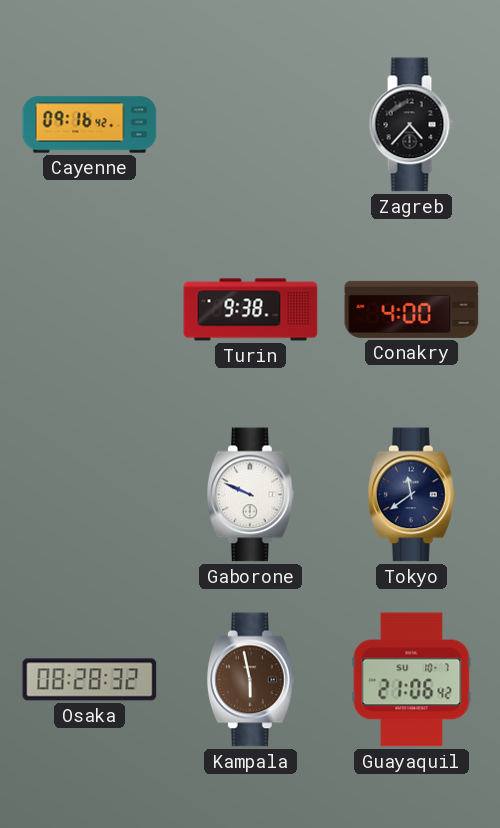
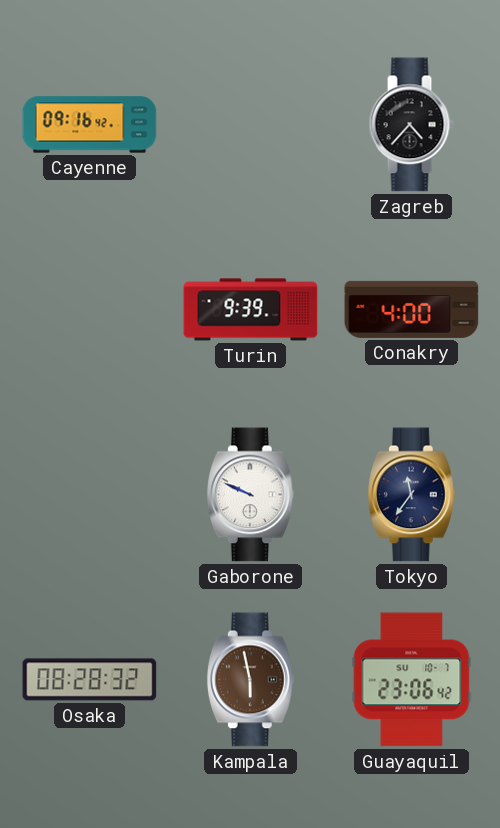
Turin: 9:38 -> 9:39
Tokyo: 11:39 -> 11:36
Guayaquil: 21:06 -> 23:06
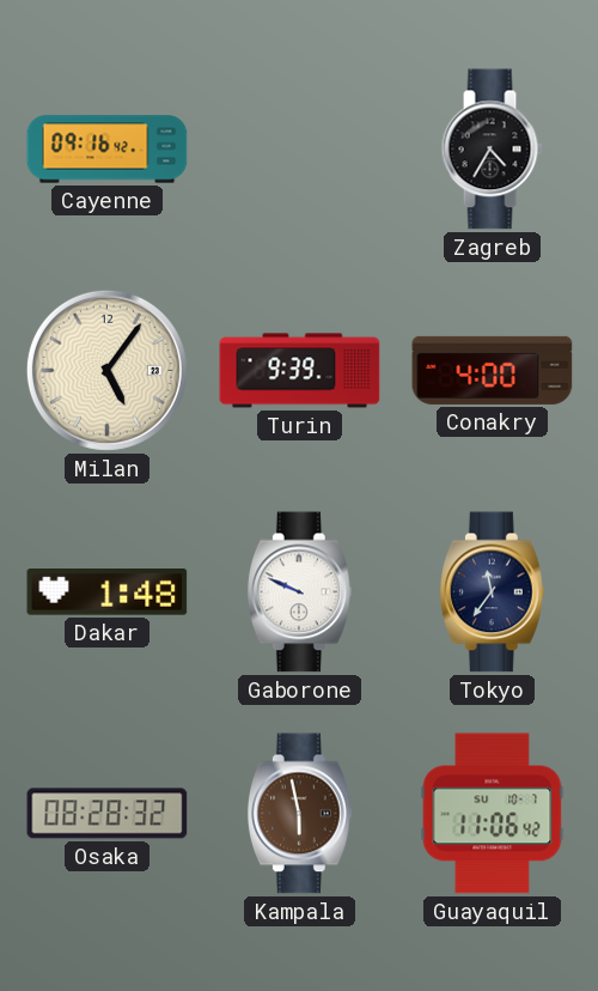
Zagreb: 4:37 -> 4:35
Milan: none -> 5:06
Dakar: none -> 1:48
Guayaquil: 23:06 -> 11:06
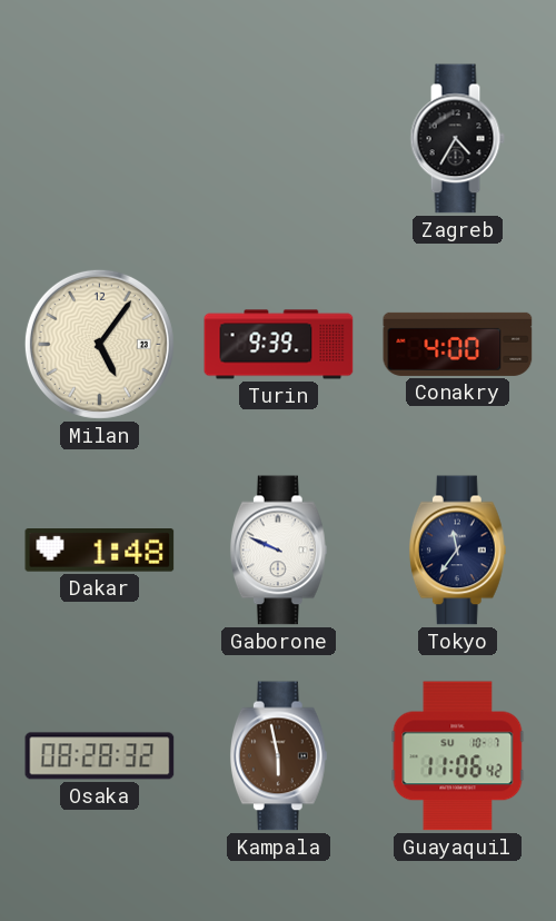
Cayenne: 09:16 -> none
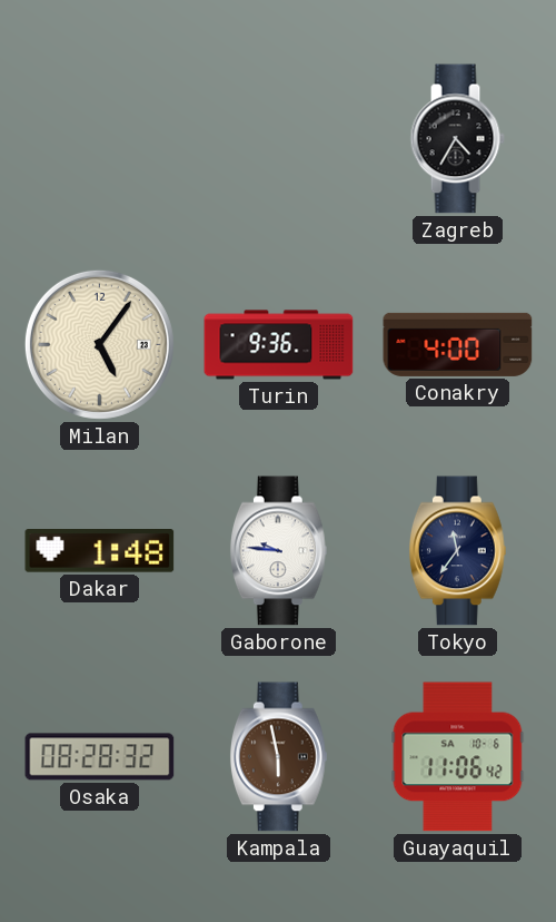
Turin: 9:39 -> 9:36
Gaborone: 9:49 -> 9:46
Guayaquil date: SU 10-7 -> SA 10-6
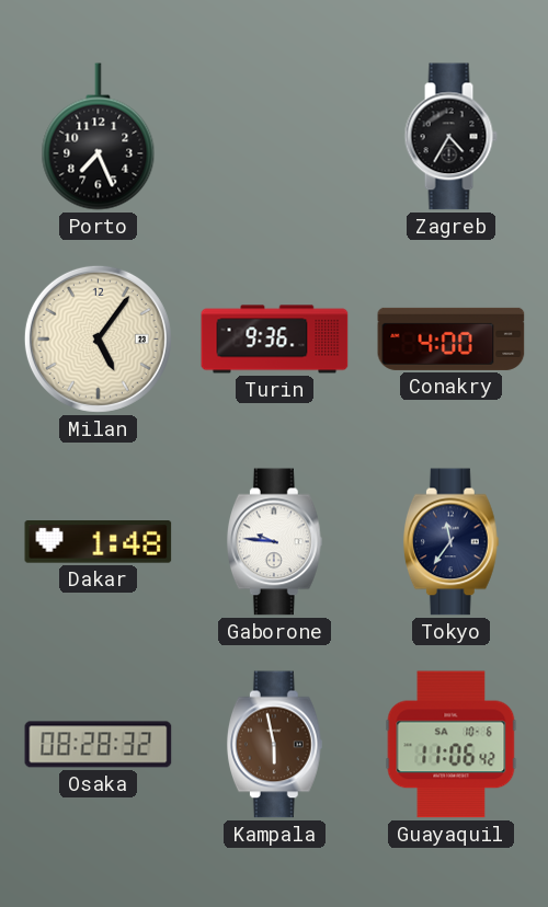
Porto: none -> 7:26
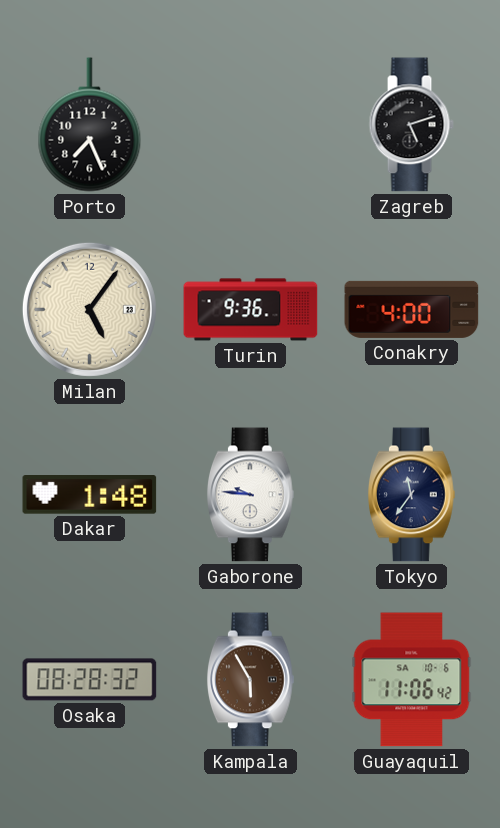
Zagreb: 4:35 -> 5:12
Kampala: 5:58 -> 5:55
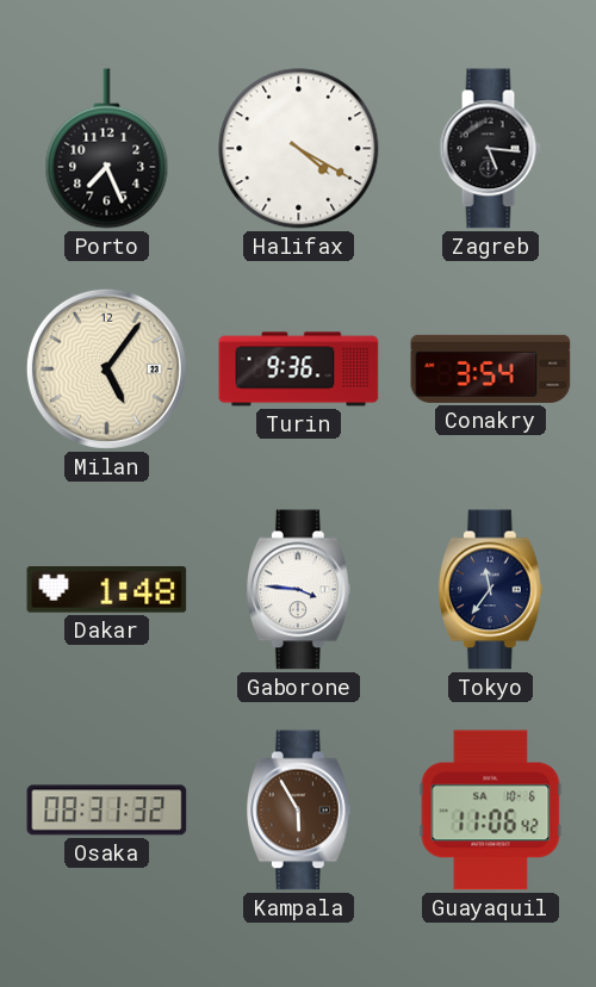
Halifax: none -> 4:20
Zagreb: 5:12 -> 5:16
Conakry: 4:00 -> 3:54
Gaborone: 9:46 -> 3:46
Osaka: 08:28 -> 08:31
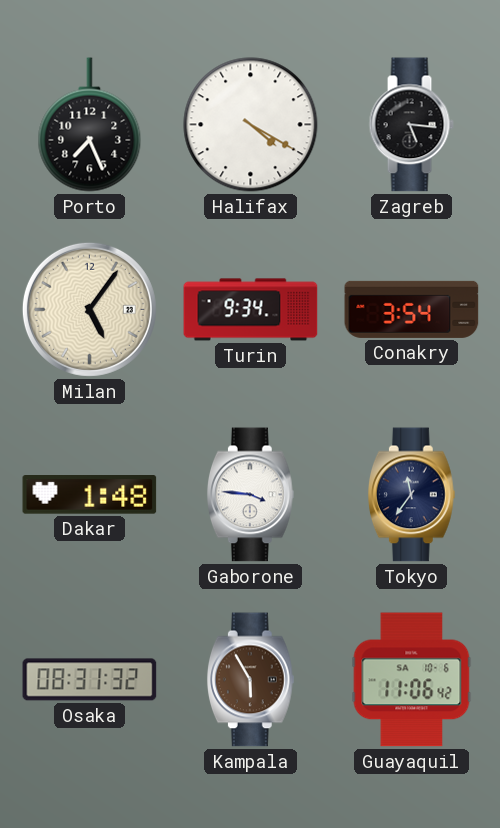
Turin: 9:36 -> 9:34
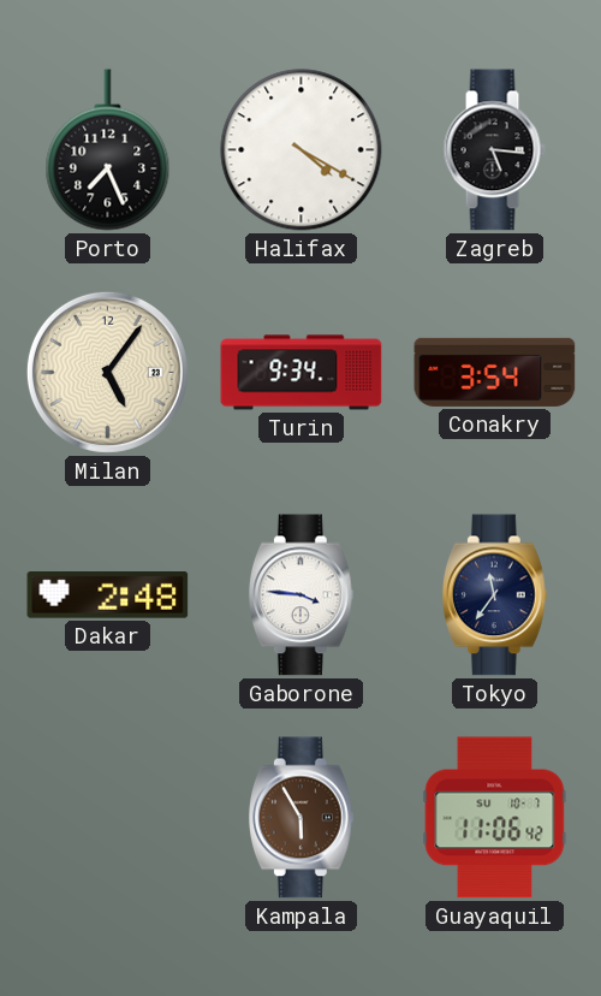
Dakar: 1:48 -> 2:48
Osaka: 08:31 -> none
Guayaquil date: SA 10-6 -> SU 10-7
